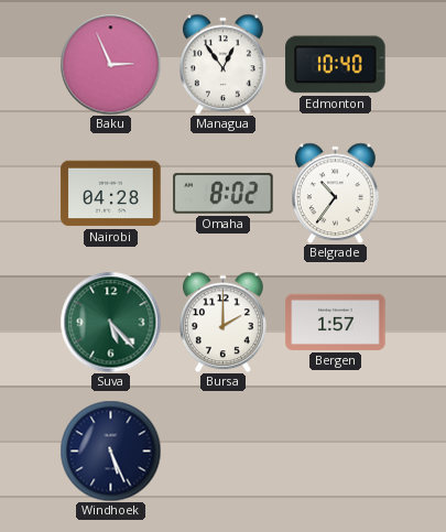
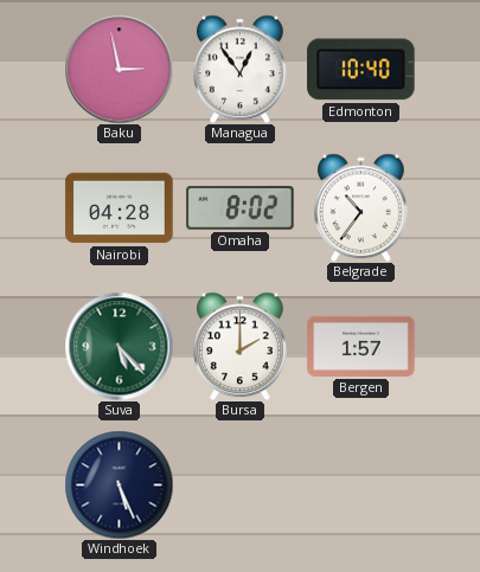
Baku: 2:56 -> 2:58
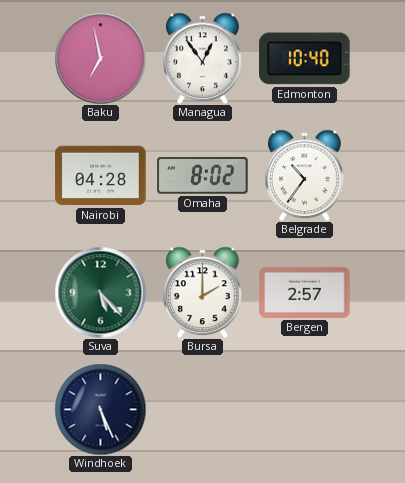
Baku: 2:58 -> 6:58
Bergen: 1:57 -> 2:57
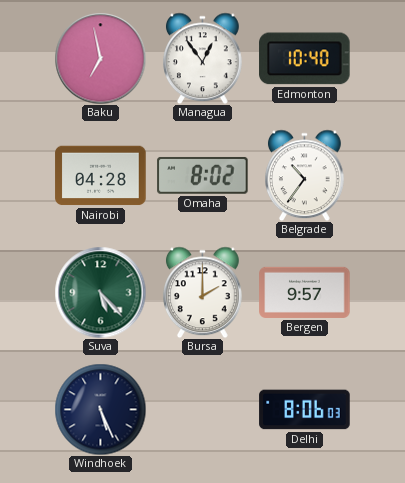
Bergen: 2:57 -> 9:57
Delhi: none -> 8:06
